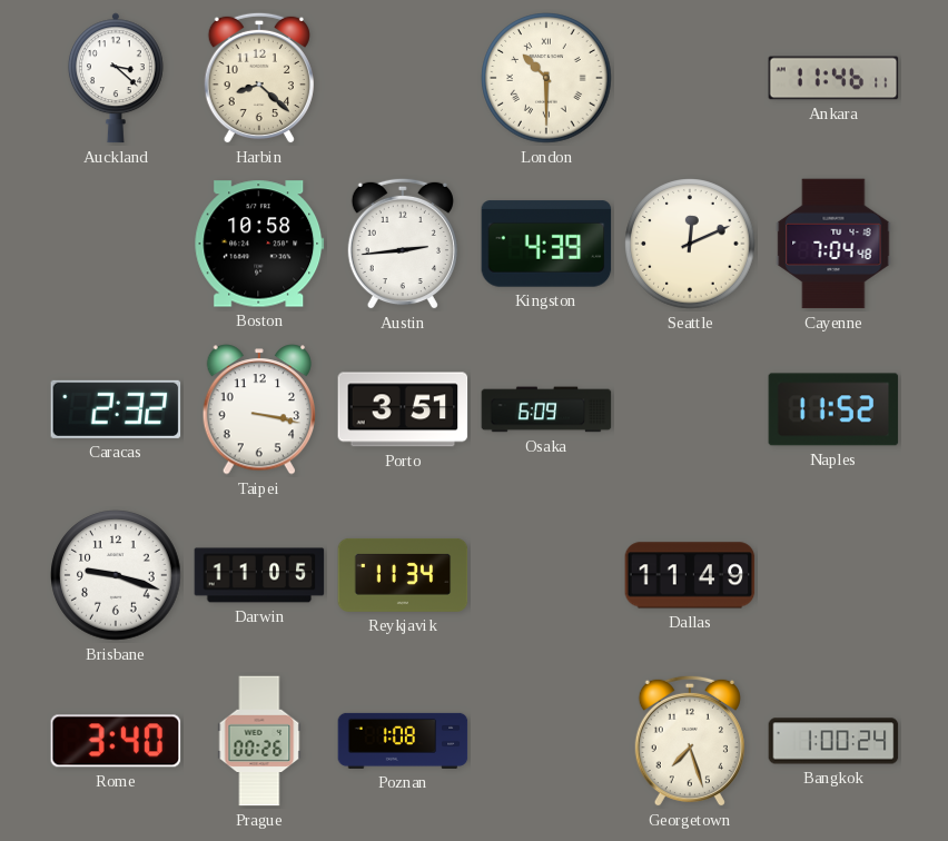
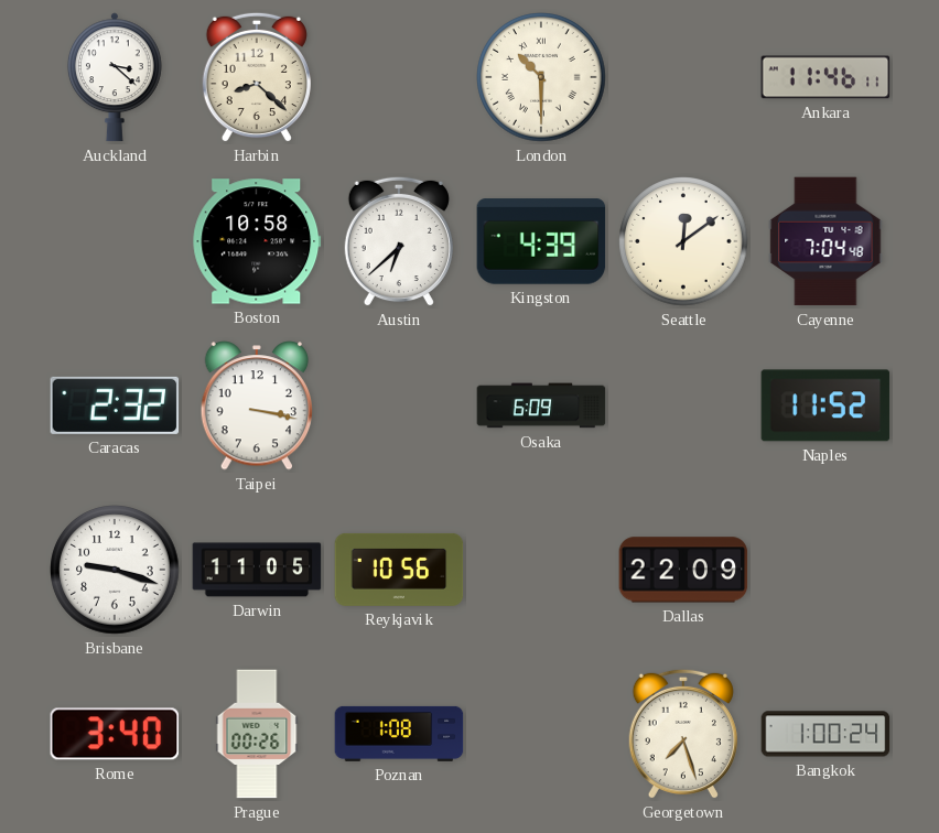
Austin: 2:44 -> 6:38
Seattle: 12:11 -> 12:09
Porto: 3:51 -> none
Reykjavik: 11:34 -> 10:56
Dallas: 11:49 -> 22:09
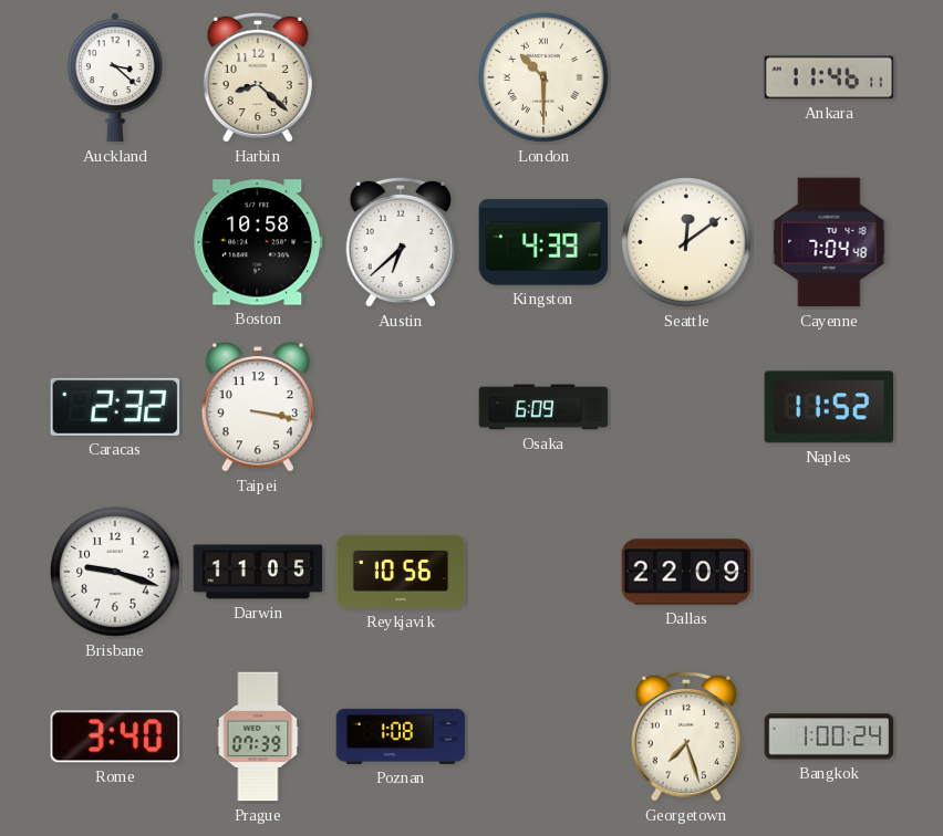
Prague: 00:26 -> 07:39
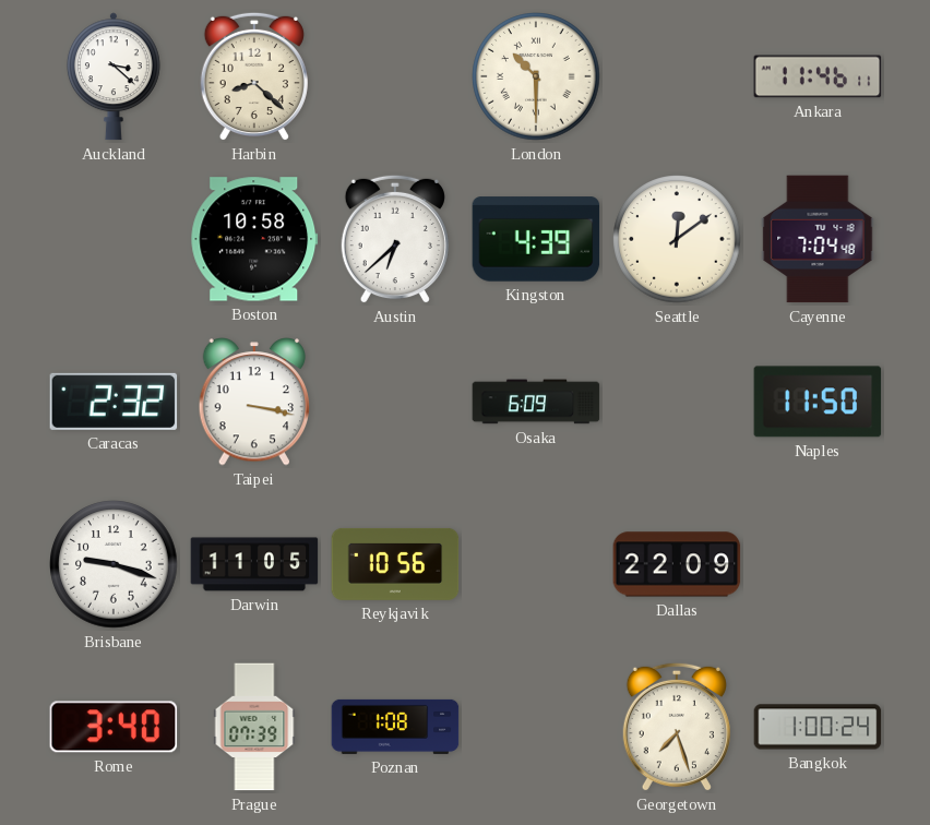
Naples: 11:52 -> 11:50
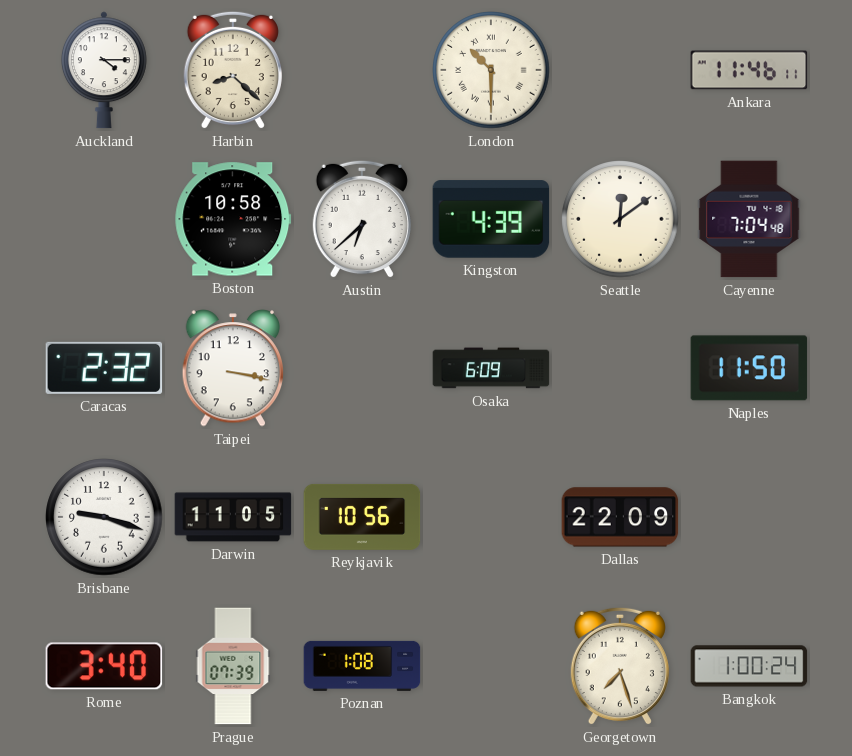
Auckland: 3:22 -> 4:15
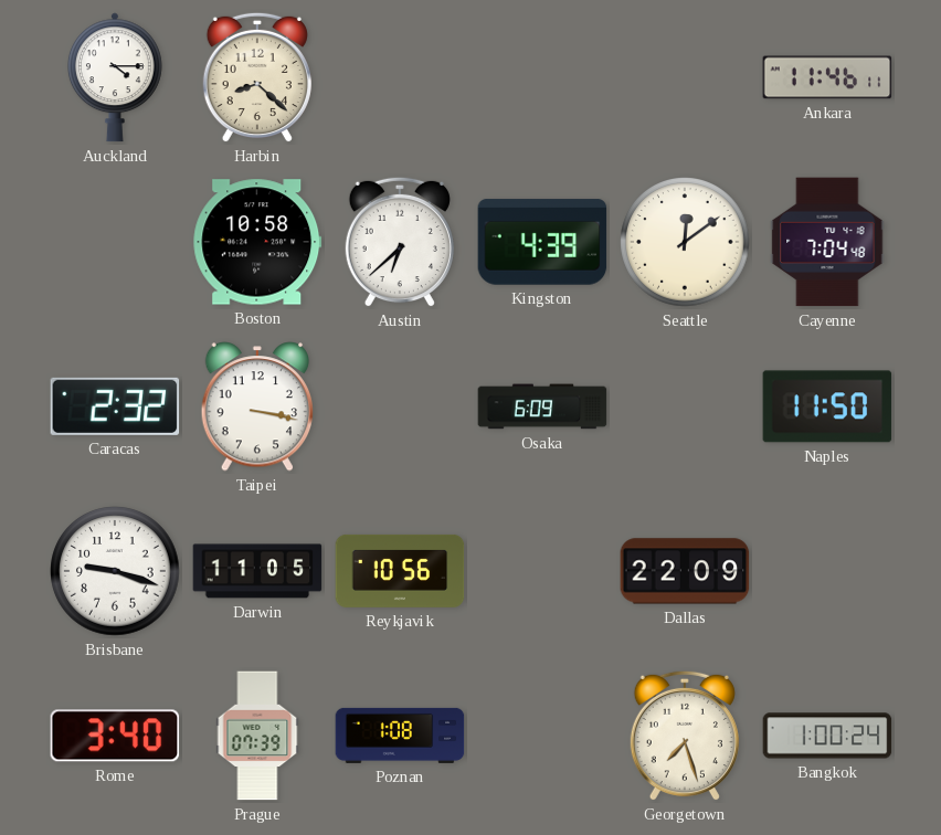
London: 10:30 -> none
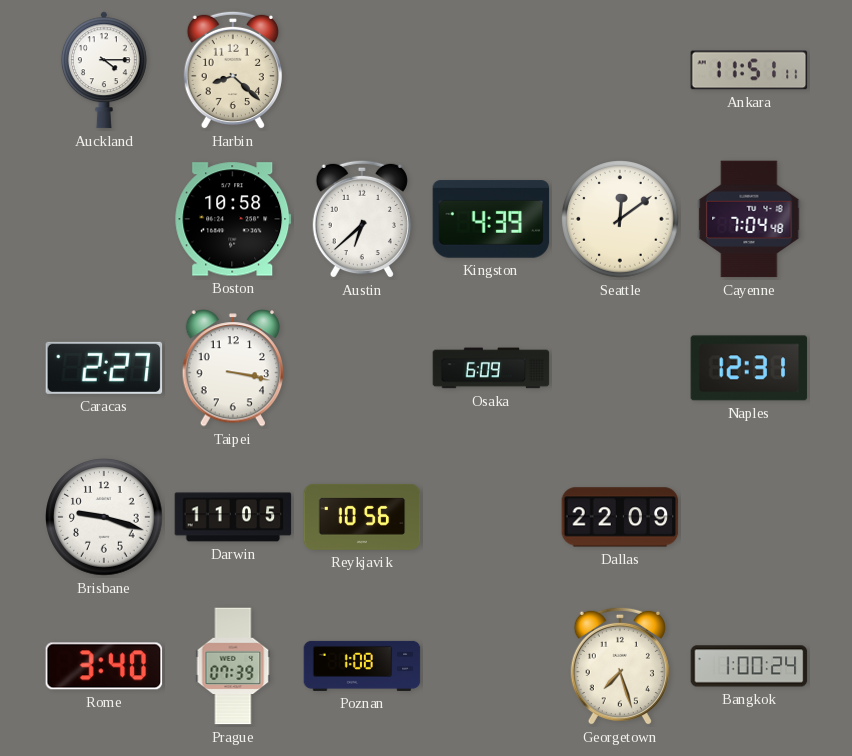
Ankara: 11:46 -> 11:51
Caracas: 2:32 -> 2:27
Naples: 11:50 -> 12:31
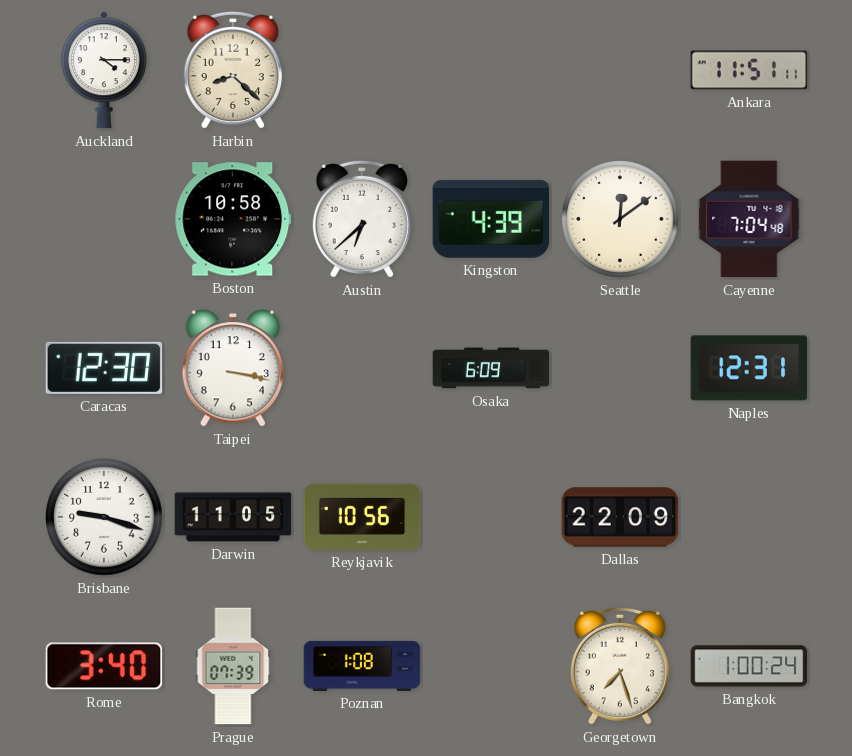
Caracas: 2:27 -> 12:30
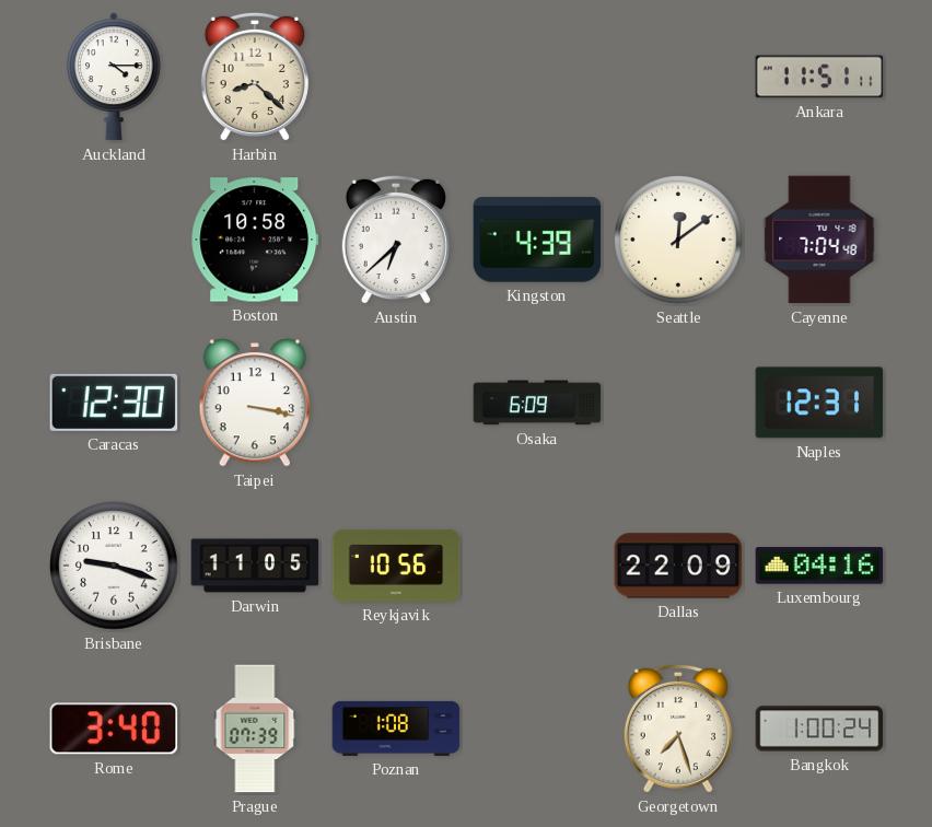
Luxembourg: none -> 04:16
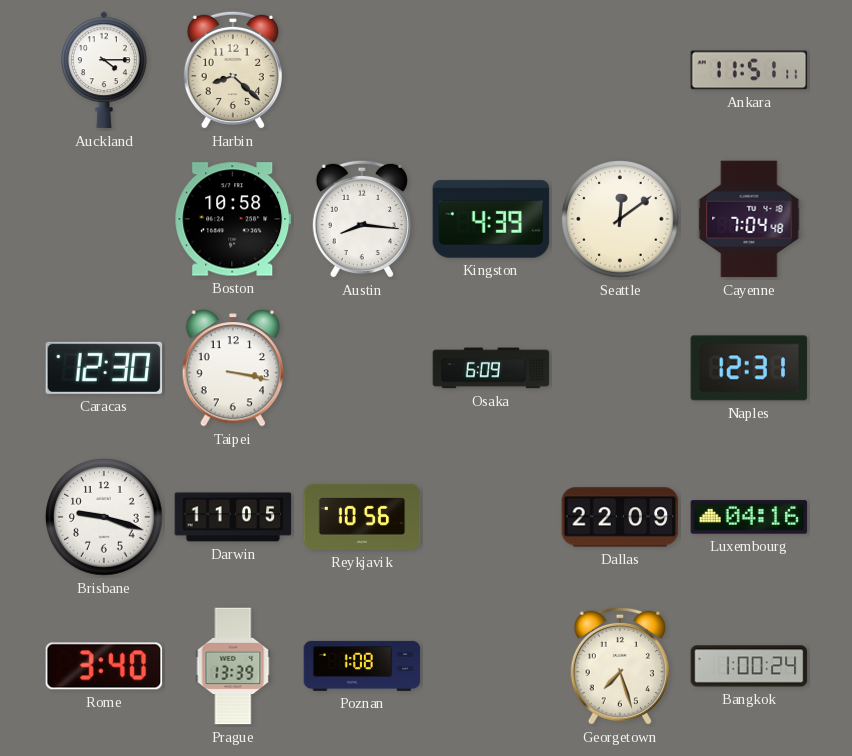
Austin: 6:38 -> 8:16
Prague: 07:39 -> 13:39
